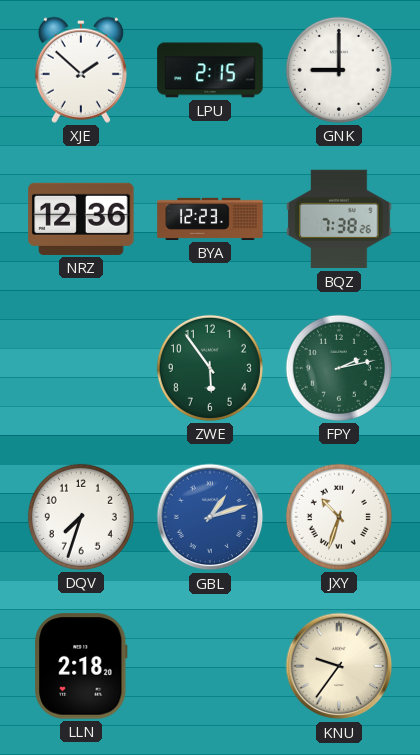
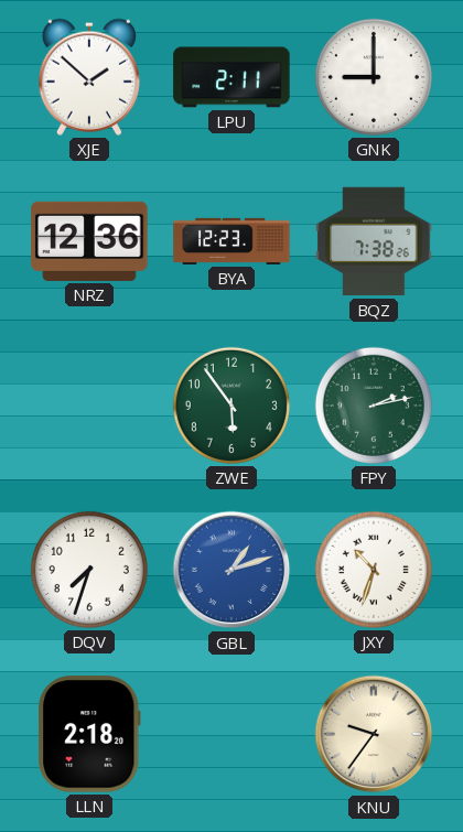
LPU: 2:15 -> 2:11
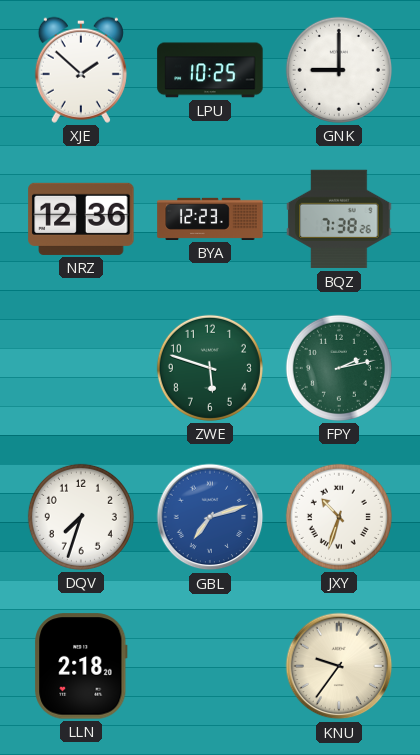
LPU: 2:11 -> 10:25
ZWE: 5:54 -> 5:48
GBL: 1:12 -> 7:12
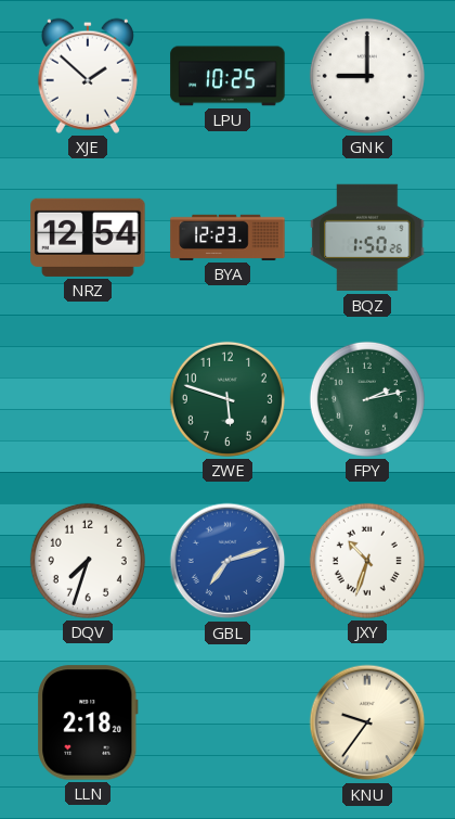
NRZ: 12:36 -> 12:54
BQZ: 7:38 -> 1:50
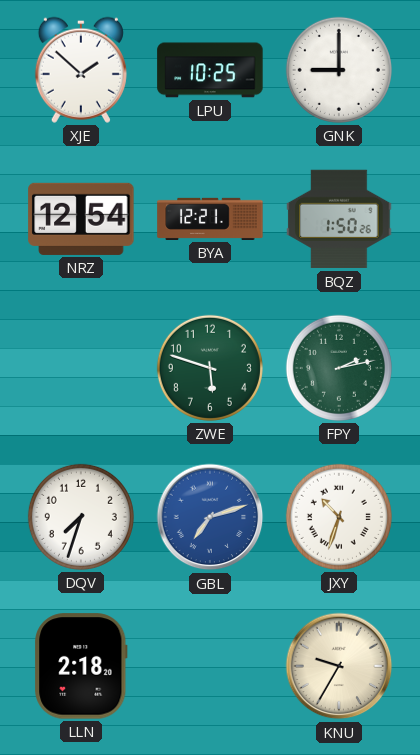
BYA: 12:23 -> 12:21
KNU: 9:36 -> 9:35
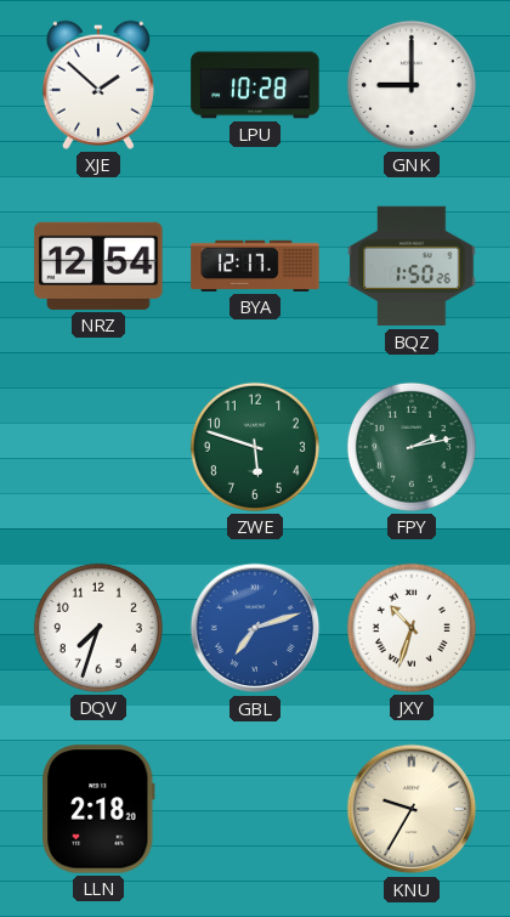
LPU: 10:25 -> 10:28
BYA: 12:21 -> 12:17
